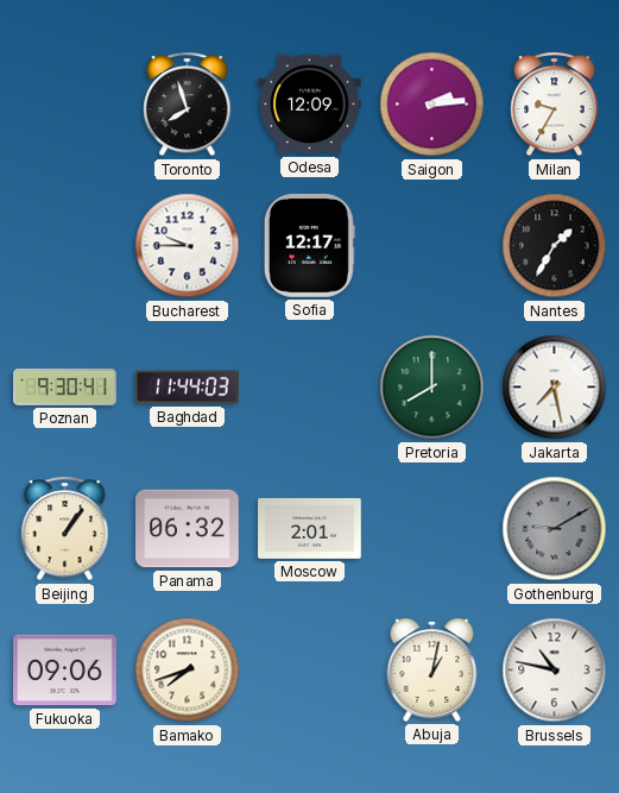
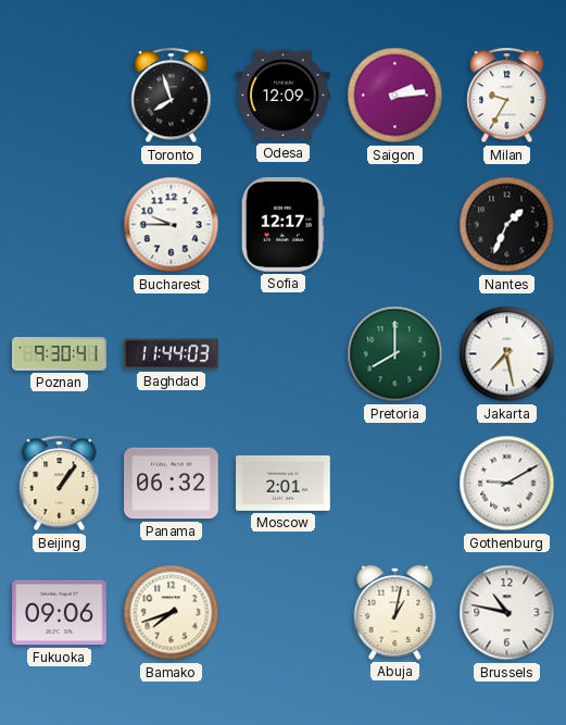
Nantes: 1:35 -> 1:34
Gothenburg dial: grey -> white
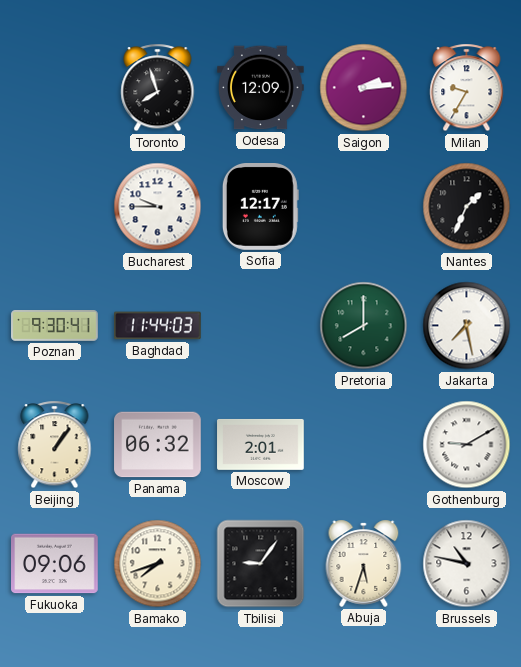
Tbilisi: none -> 9:06
Abuja: 1:02 -> 5:33
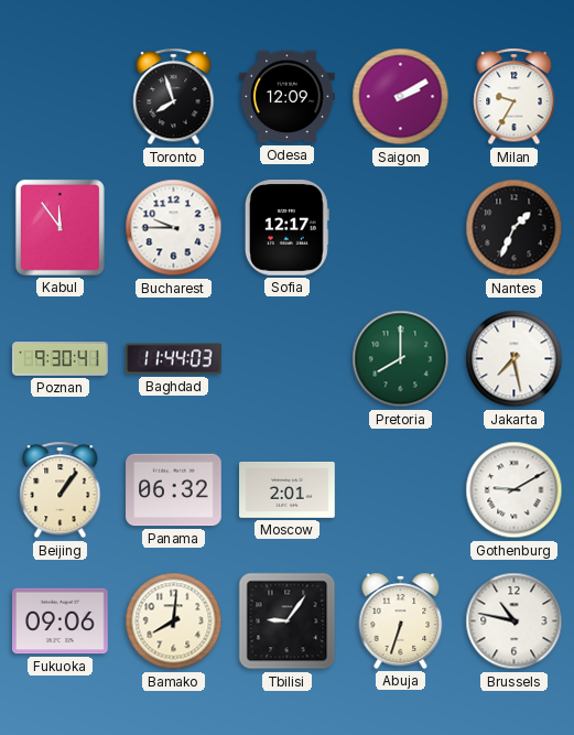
Saigon: 2:14 -> 2:10
Kabul: none -> 11:54
Bamako: 7:42 -> 8:01
Abuja: 5:33 -> 6:33
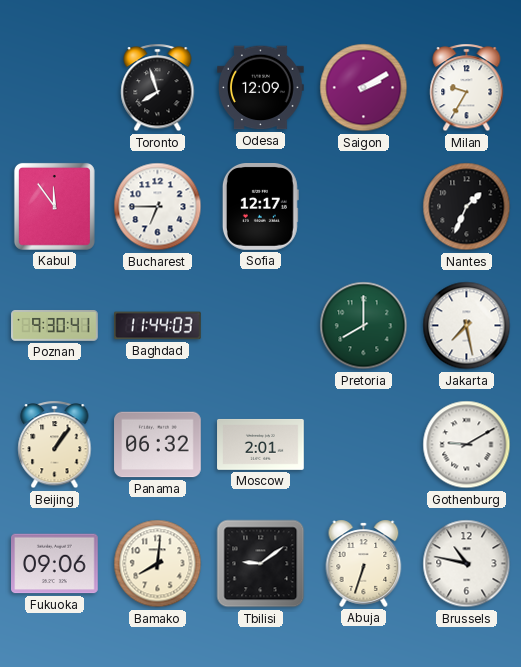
Bucharest: 9:45 -> 6:45
Tbilisi: 9:06 -> 9:09
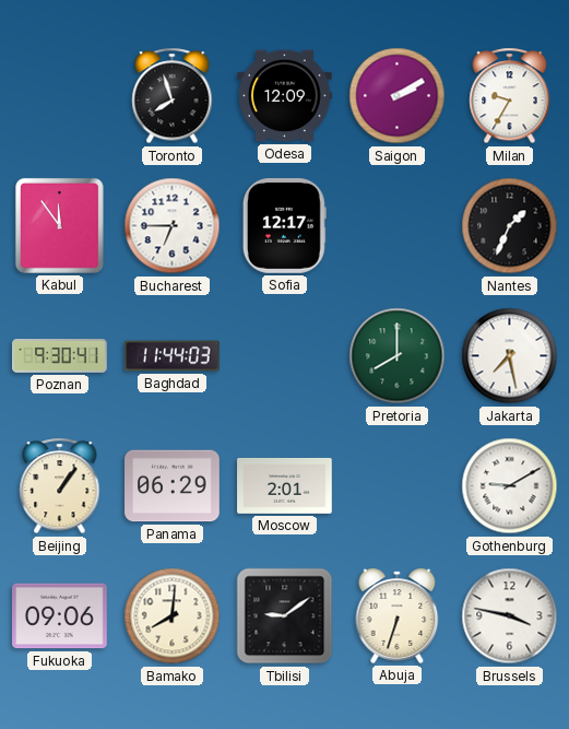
Panama: 06:32 -> 06:29
Brussels: 10:47 -> 3:47
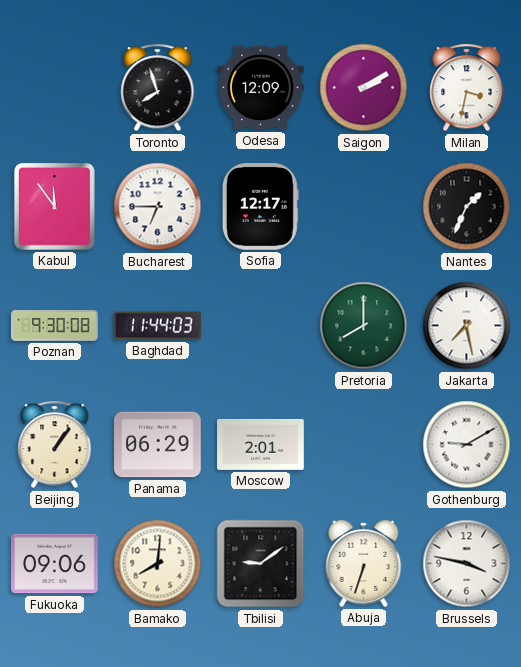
Milan: 9:35 -> 3:32
Poznan: 9:30:41 -> 9:30:08
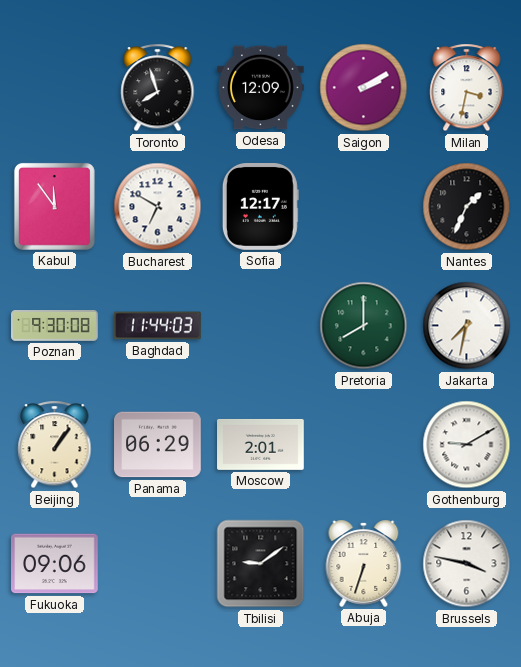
Bucharest: 6:45 -> 6:50
Jakarta: 7:28 -> 7:32
Bamako: 8:01 -> none
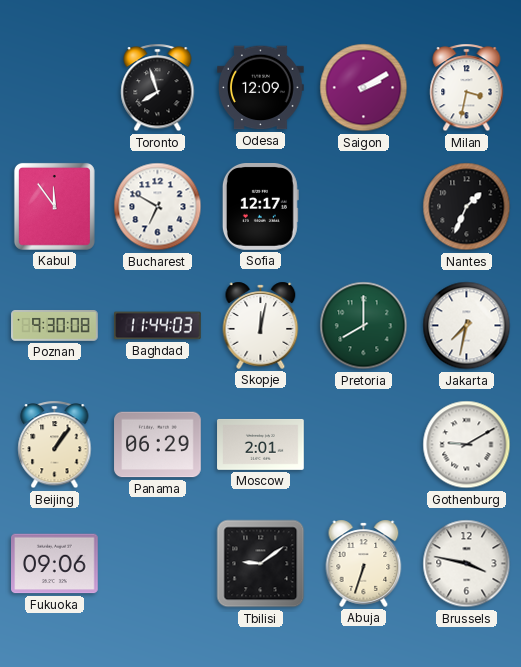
Skopje: none -> 12:02
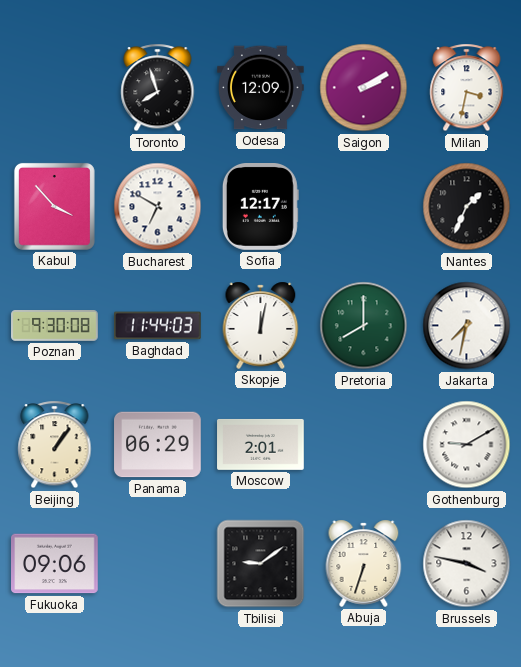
Kabul: 11:54 -> 3:53
